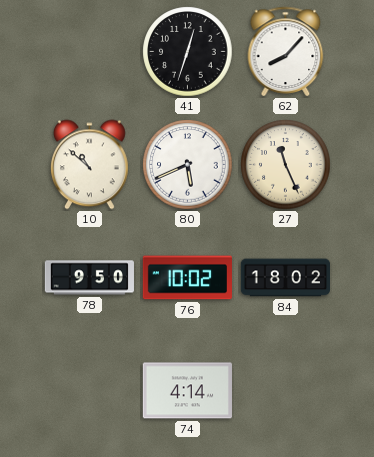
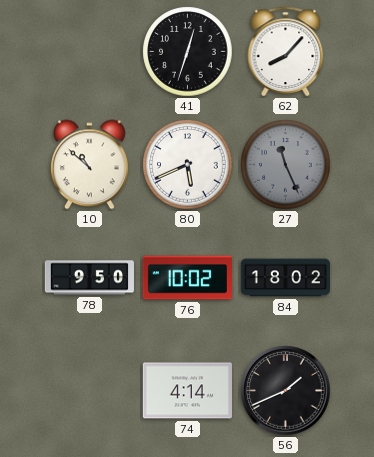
27 dial: cream -> grey
56: none -> 1:41
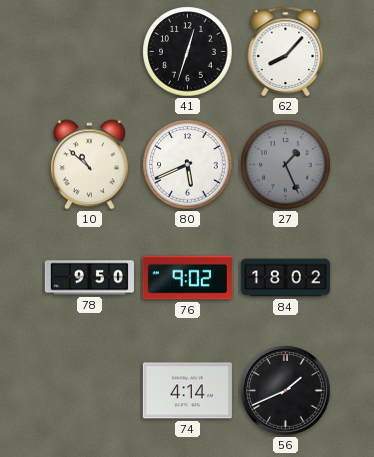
27: 11:26 -> 1:26
76: 10:02 -> 9:02
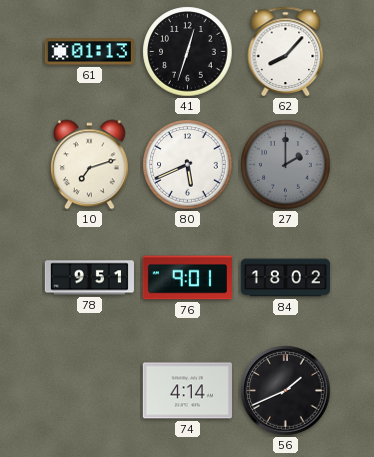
61: none -> 01:13
10: 10:52 -> 7:12
27: 1:26 -> 2:00
78: 9:50 -> 9:51
76: 9:02 -> 9:01
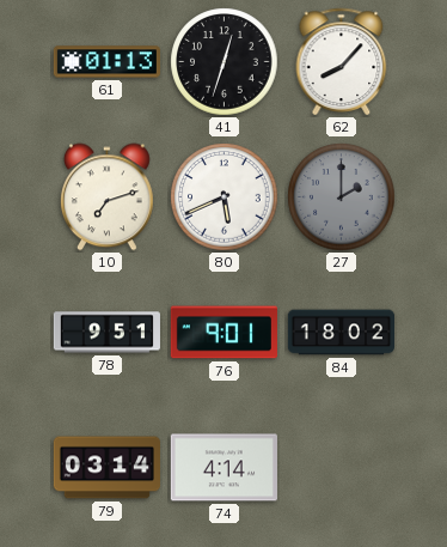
79: none -> 03:14
56: 1:41 -> none
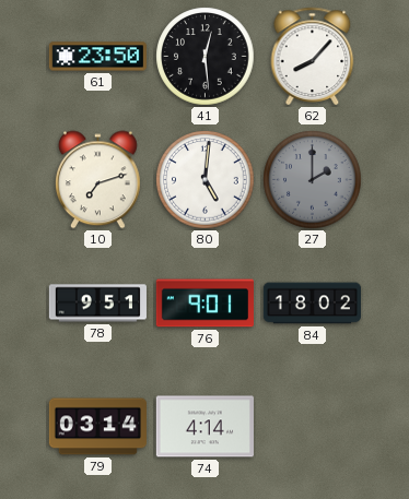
61: 01:13 -> 23:50
41: 12:33 -> 12:29
80: 5:41 -> 5:01
